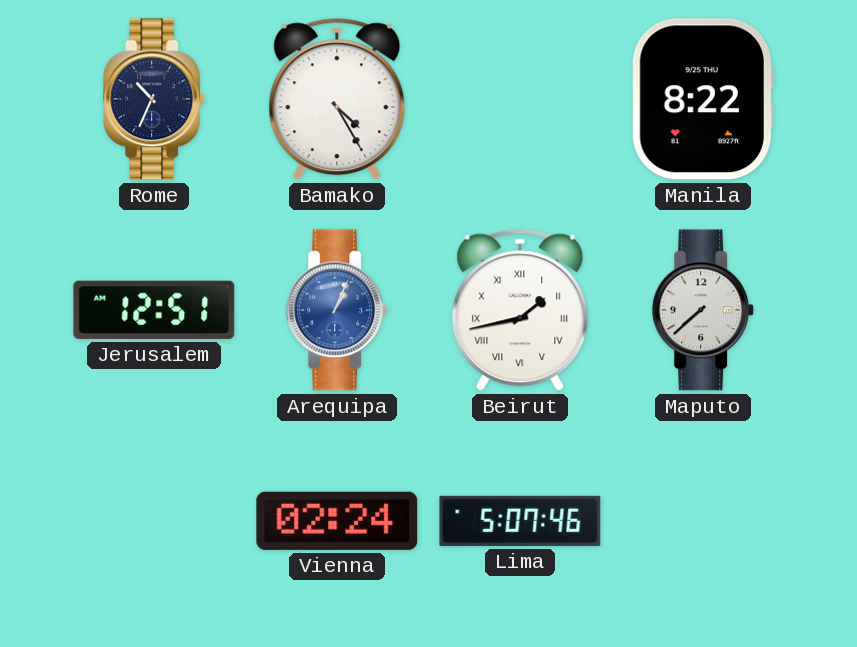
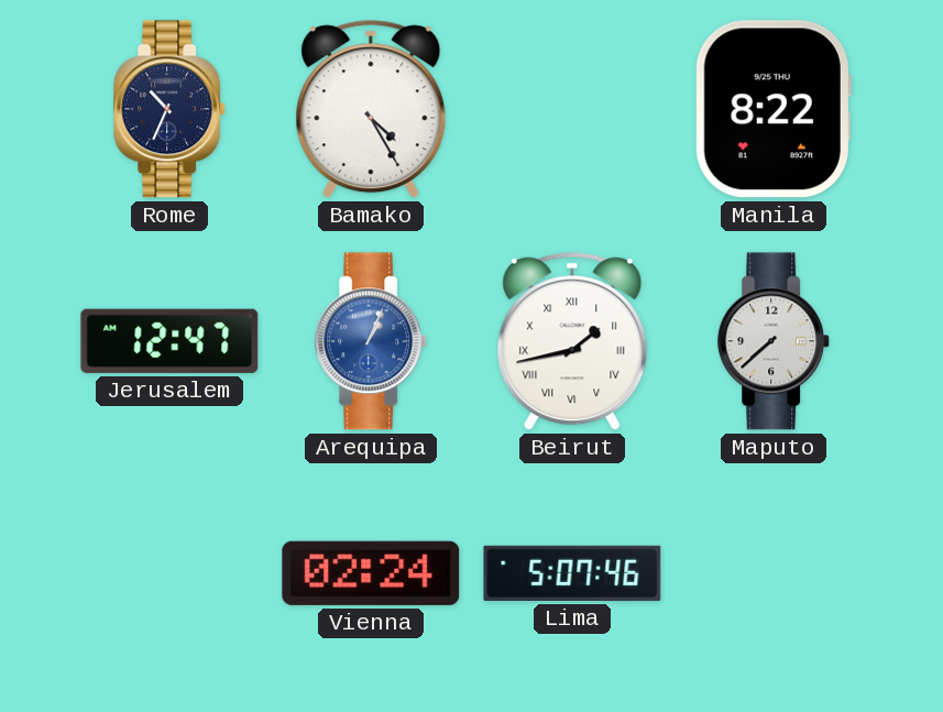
Jerusalem: 12:51 -> 12:47
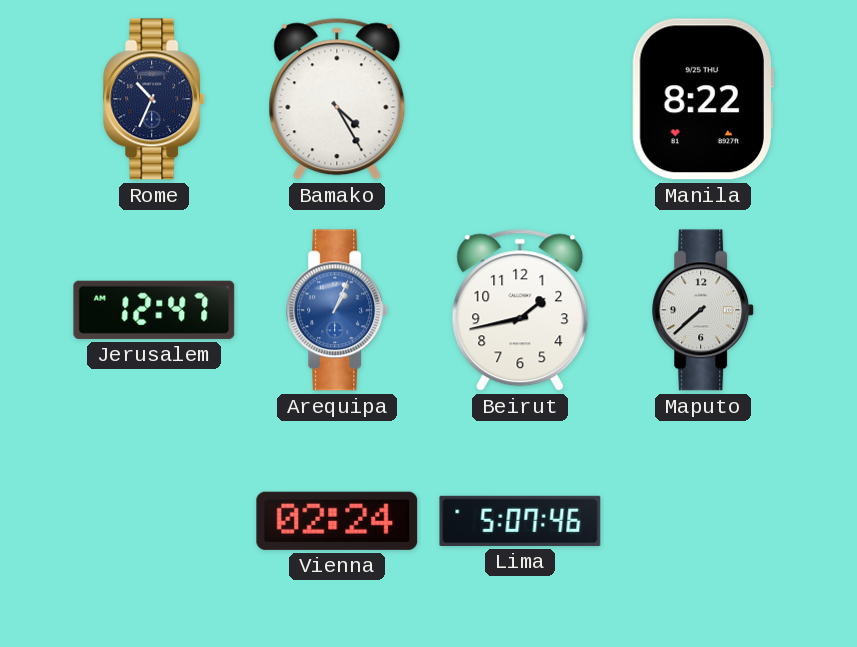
Beirut numerals: Roman -> Arabic
